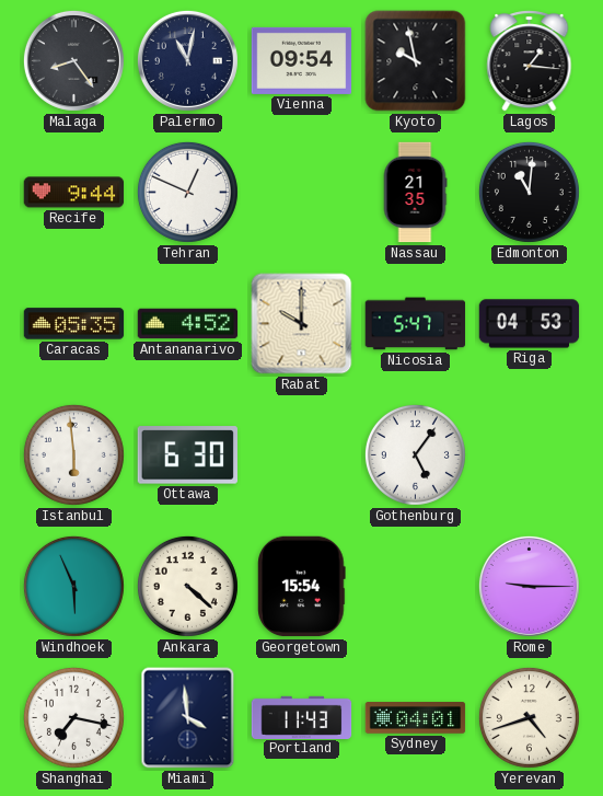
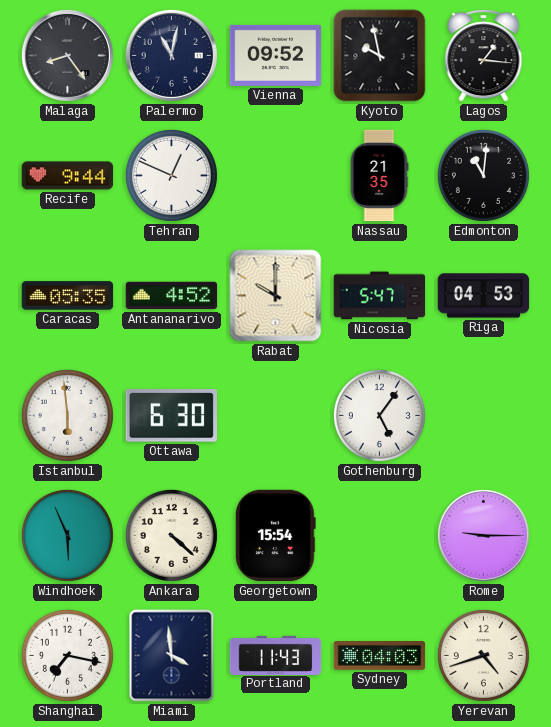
Vienna: 09:54 -> 09:52
Sydney: 04:01 -> 04:03
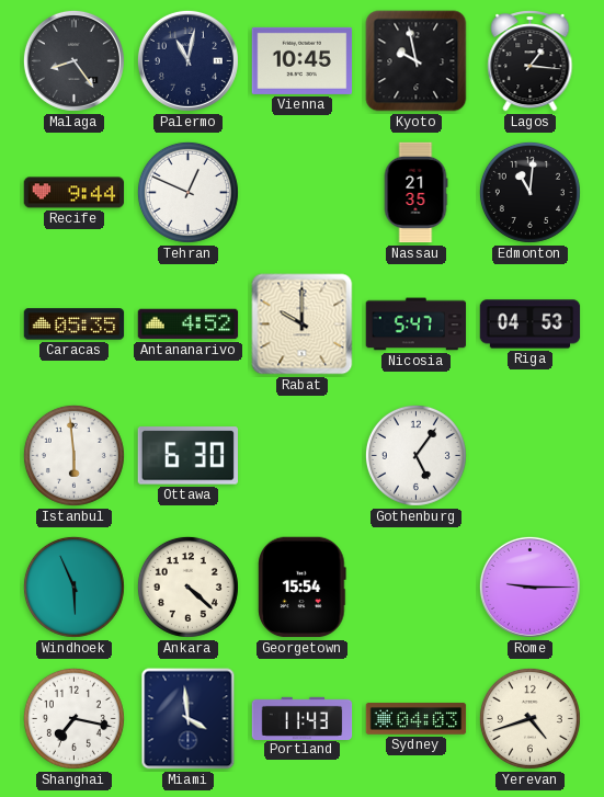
Vienna: 09:52 -> 10:45
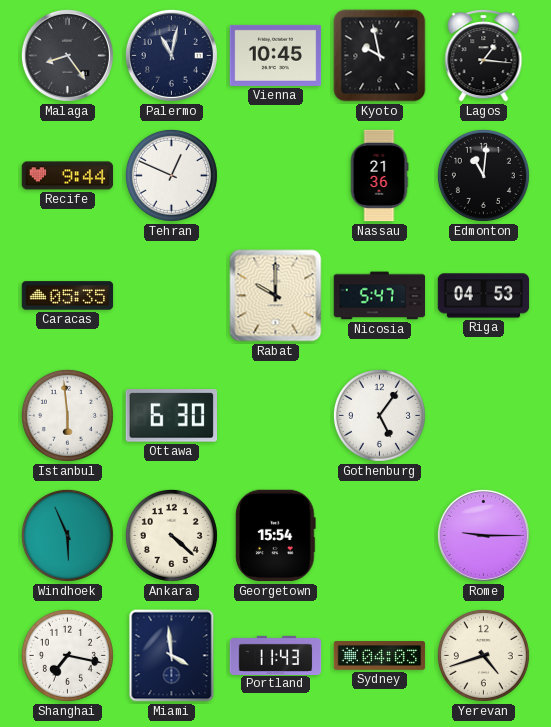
Nassau: 21:35 -> 21:36
Antananarivo: 4:52 -> none
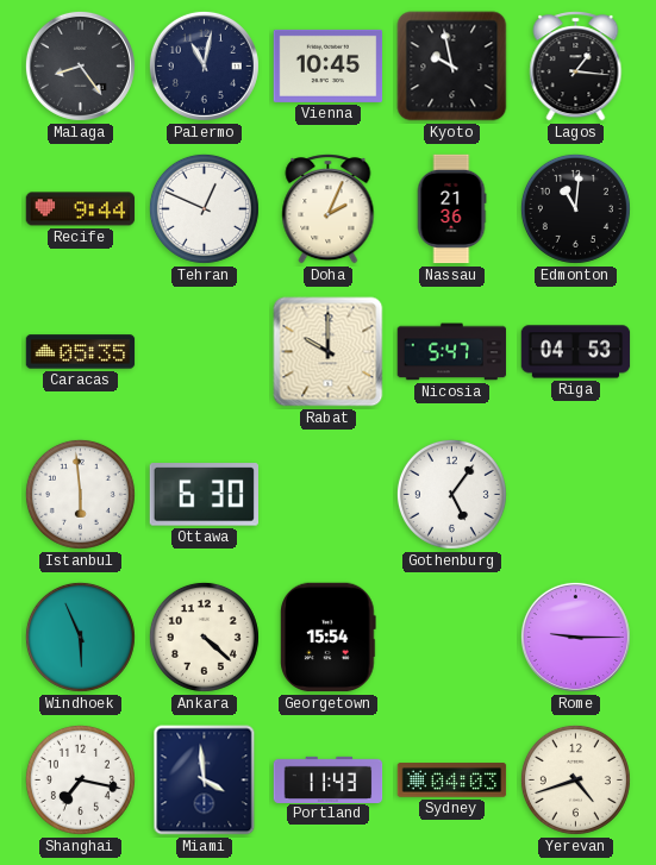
Doha: none -> 2:04
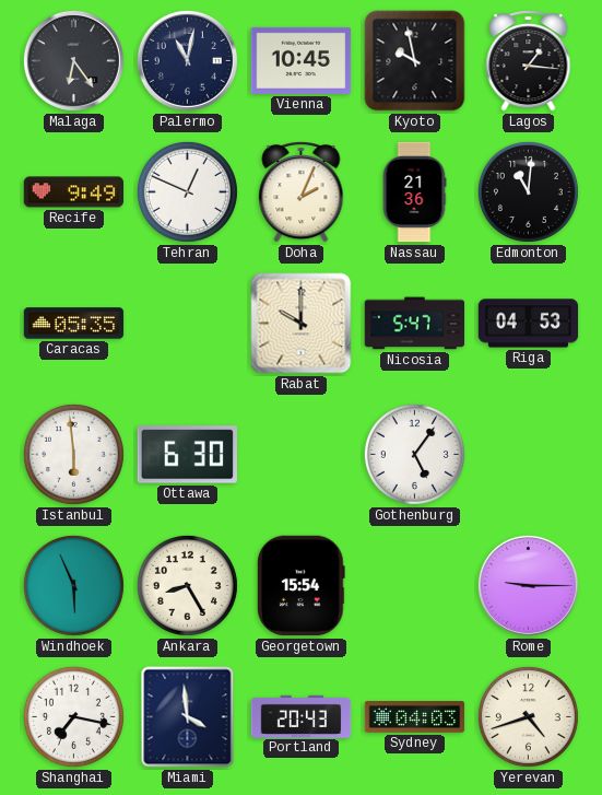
Malaga: 8:24 -> 6:24
Recife: 9:44 -> 9:49
Ankara: 4:22 -> 8:25
Portland: 11:43 -> 20:43
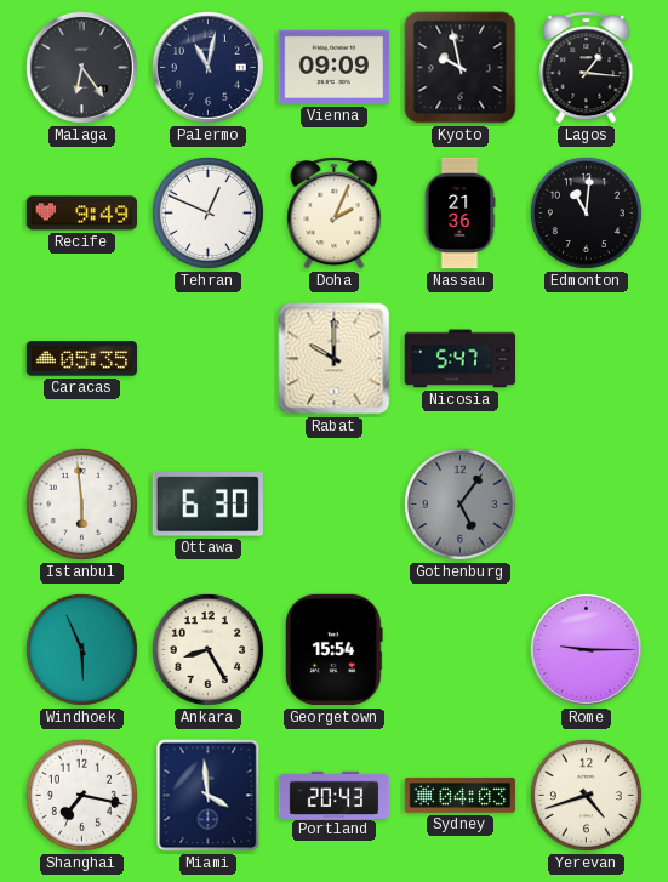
Vienna: 10:45 -> 09:09
Riga: 04:53 -> none
Gothenburg dial: white -> grey
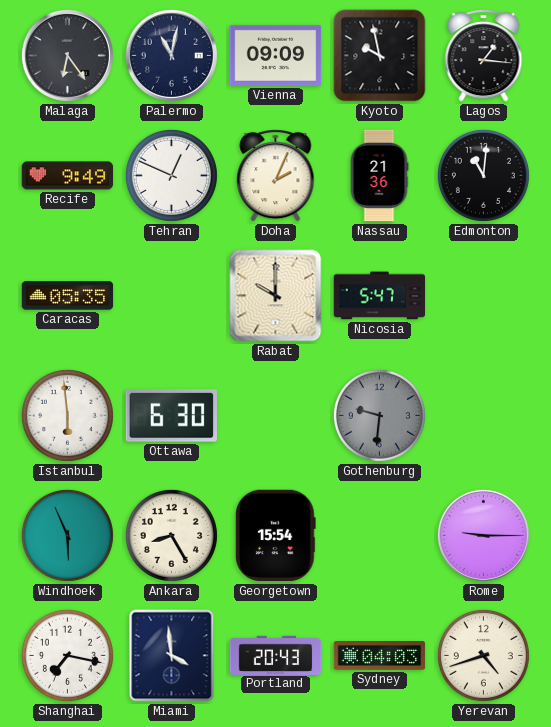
Gothenburg: 5:06 -> 9:31
